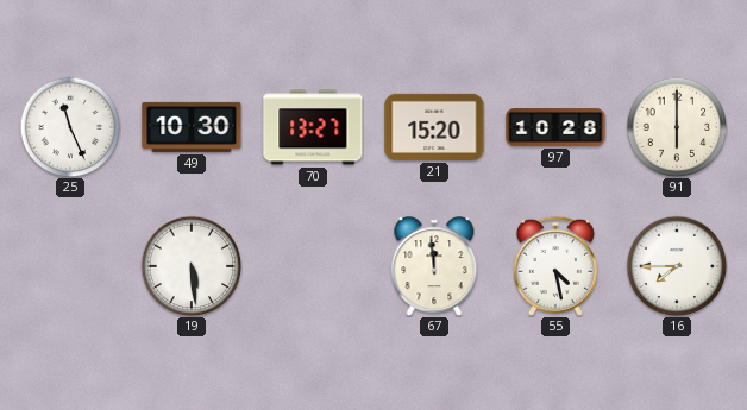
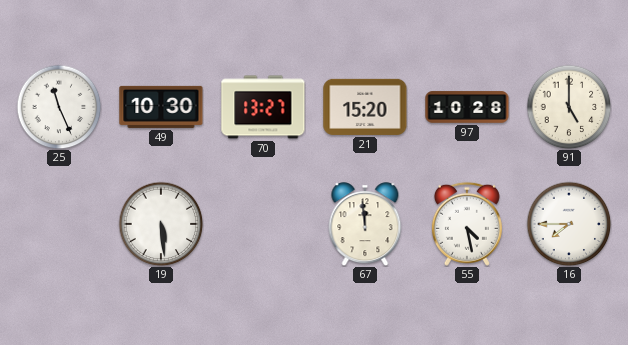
91: 6:00 -> 5:00
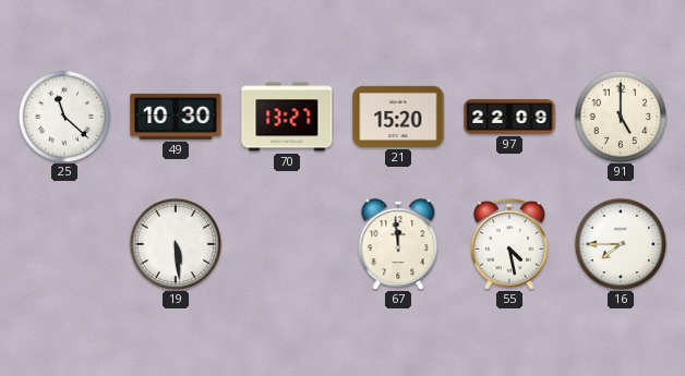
25: 11:26 -> 11:22
97: 10:28 -> 22:09
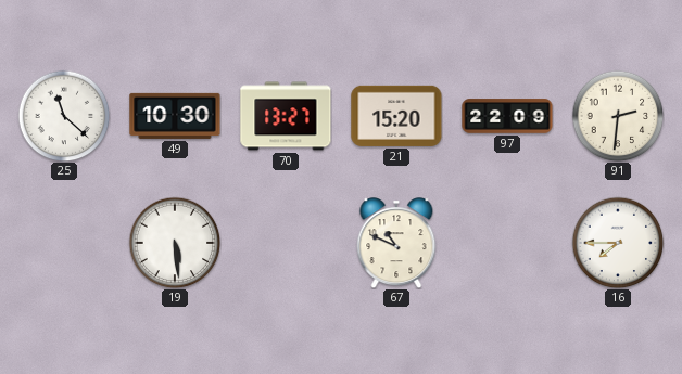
91: 5:00 -> 2:31
67: 11:59 -> 10:49
55: 4:28 -> none
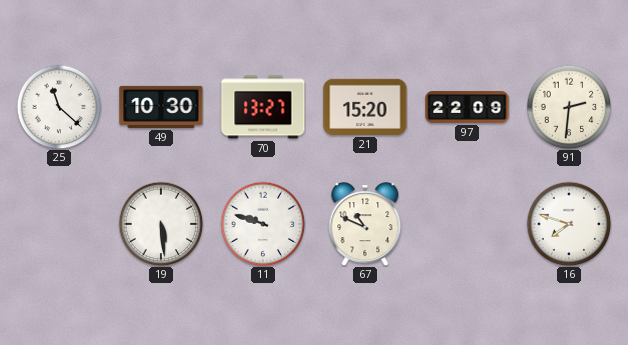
11: none -> 9:48
16: 7:45 -> 7:48
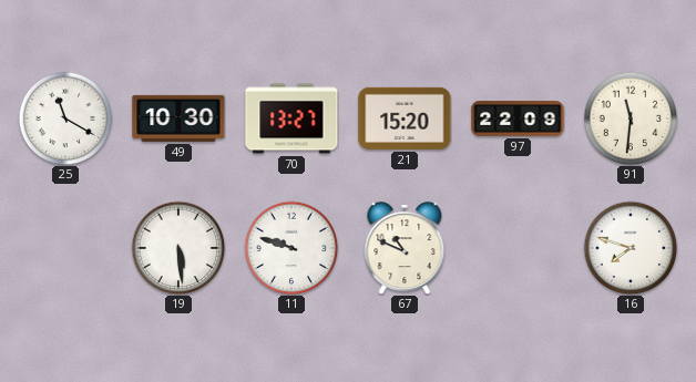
25: 11:22 -> 11:20
91: 2:31 -> 11:31
